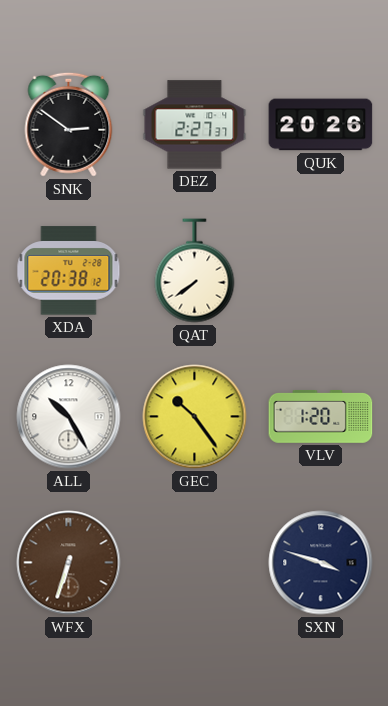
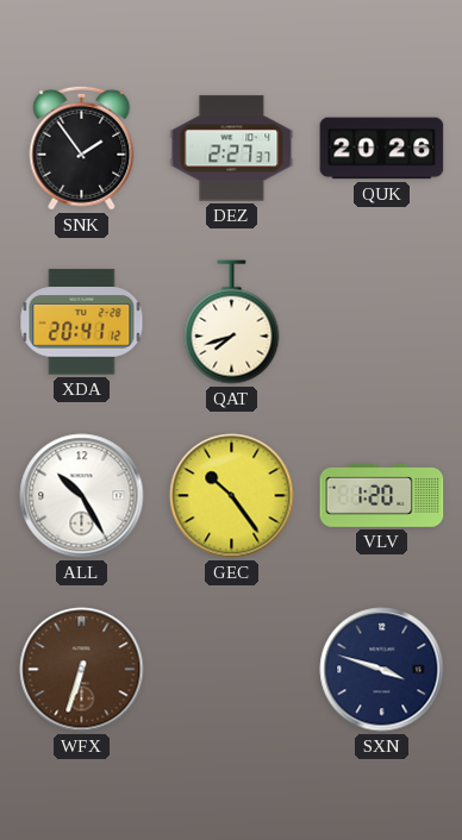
SNK: 2:51 -> 1:54
XDA: 20:38 -> 20:41
QAT: 7:39 -> 7:42
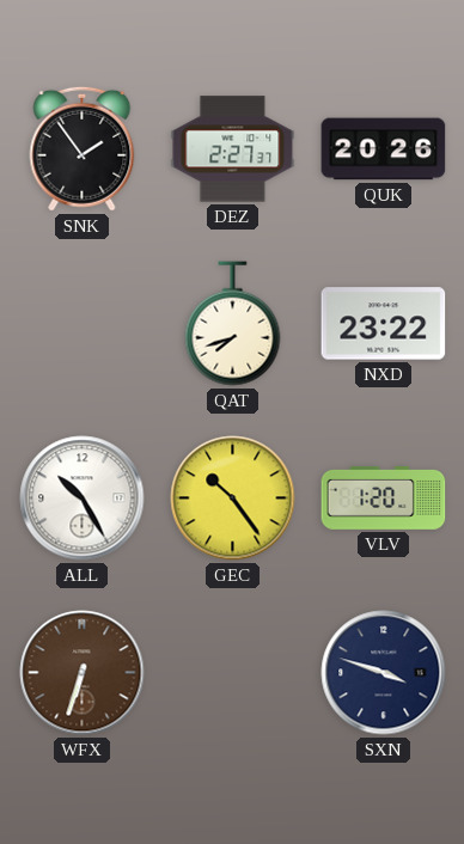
XDA: 20:41 -> none
NXD: none -> 23:22
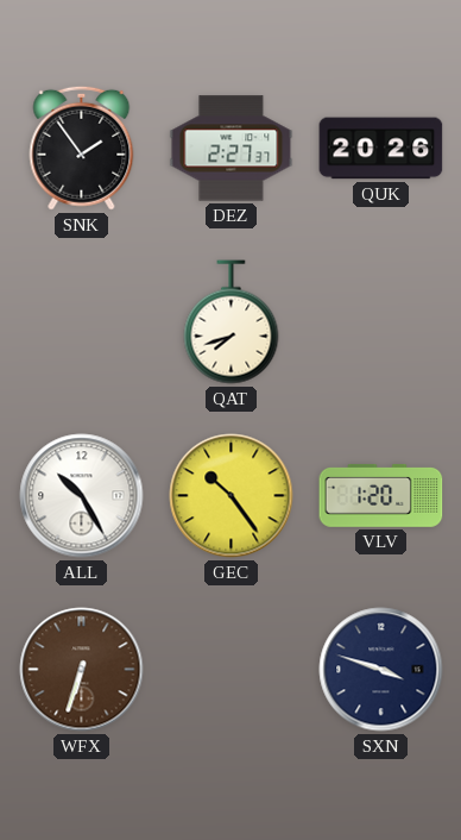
NXD: 23:22 -> none
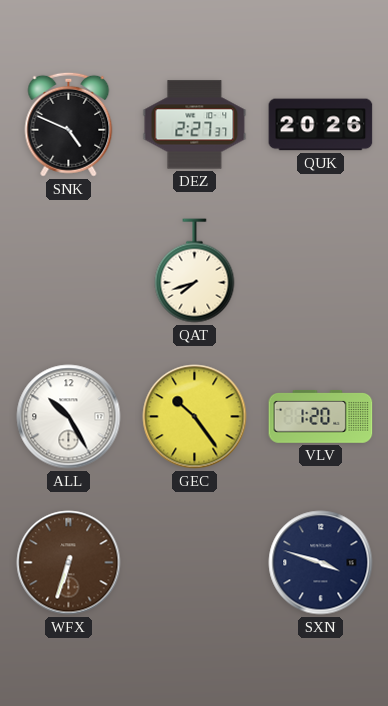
SNK: 1:54 -> 4:49
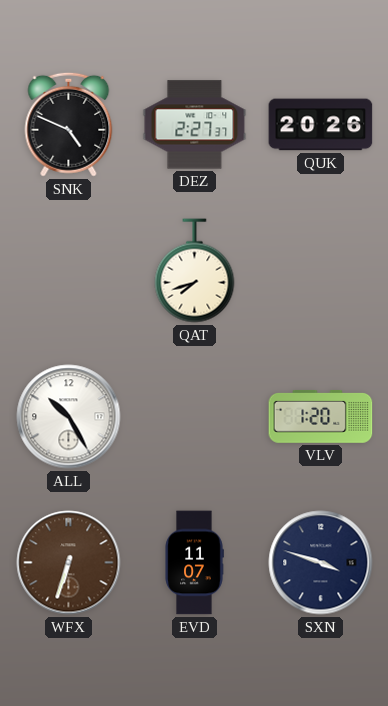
GEC: 10:24 -> none
EVD: none -> 11:07
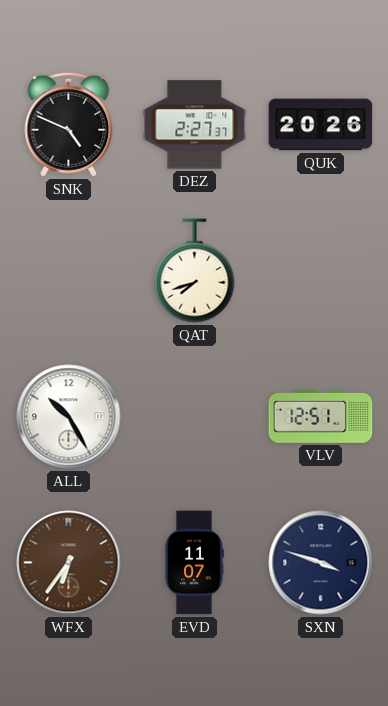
VLV: 1:20 -> 12:51
WFX: 6:33 -> 6:36
